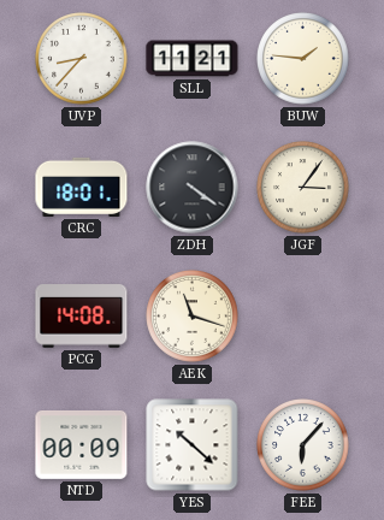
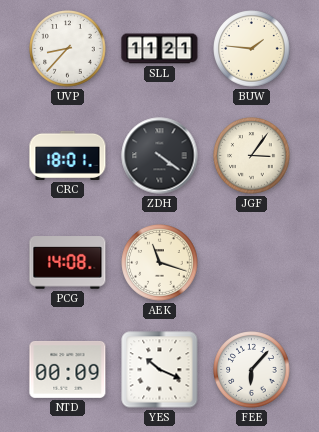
YES: 10:22 -> 10:19
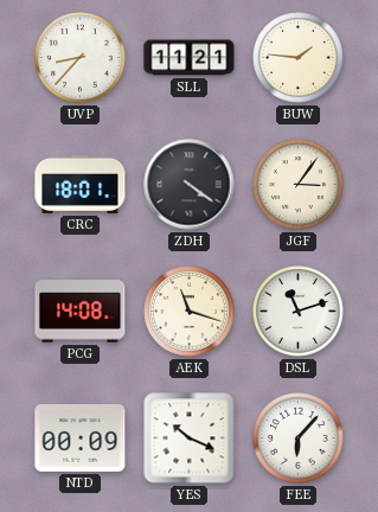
DSL: none -> 11:12
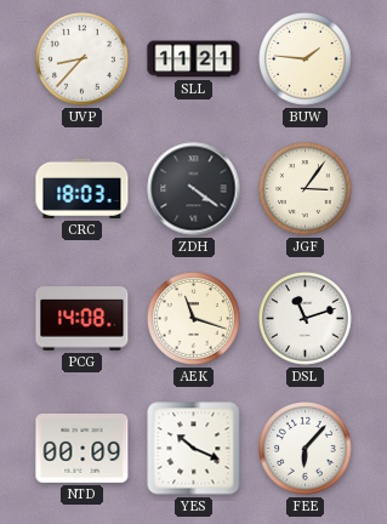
CRC: 18:01 -> 18:03
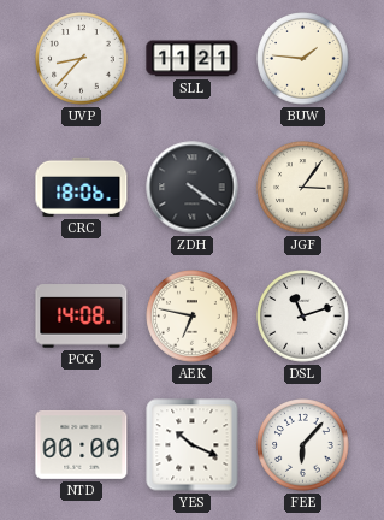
CRC: 18:03 -> 18:06
AEK: 11:18 -> 6:47
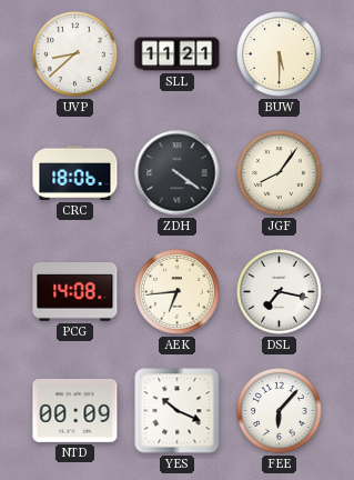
UVP: 8:37 -> 8:38
BUW: 1:46 -> 5:30
JGF: 3:06 -> 8:06
AEK: 6:47 -> 6:44
DSL: 11:12 -> 7:17
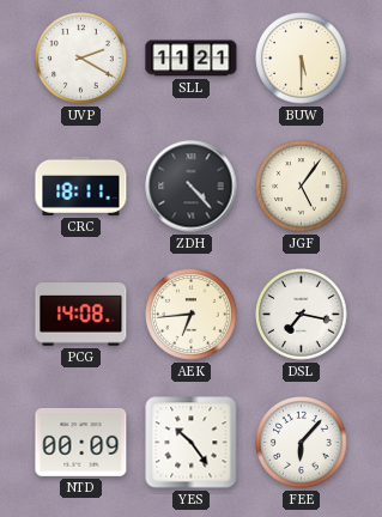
UVP: 8:38 -> 2:20
CRC: 18:06 -> 18:11
ZDH: 4:21 -> 4:23
JGF: 8:06 -> 5:06
YES: 10:19 -> 10:24
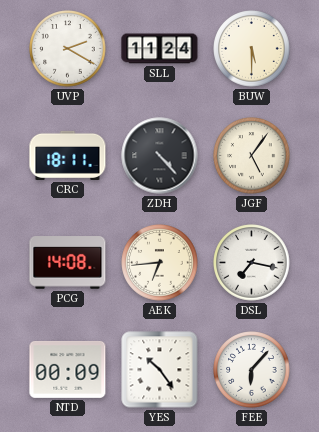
SLL: 11:21 -> 11:24
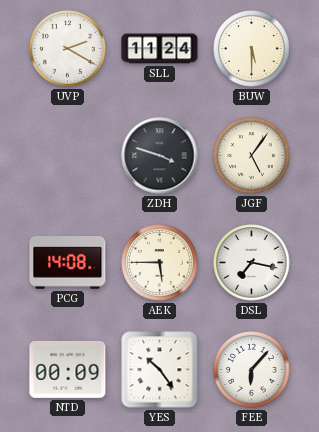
CRC: 18:11 -> none
ZDH: 4:23 -> 3:48
AEK: 6:44 -> 5:45
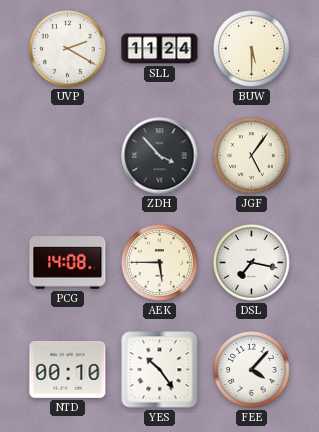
ZDH: 3:48 -> 3:53
NTD: 00:09 -> 00:10
FEE: 6:07 -> 4:07
